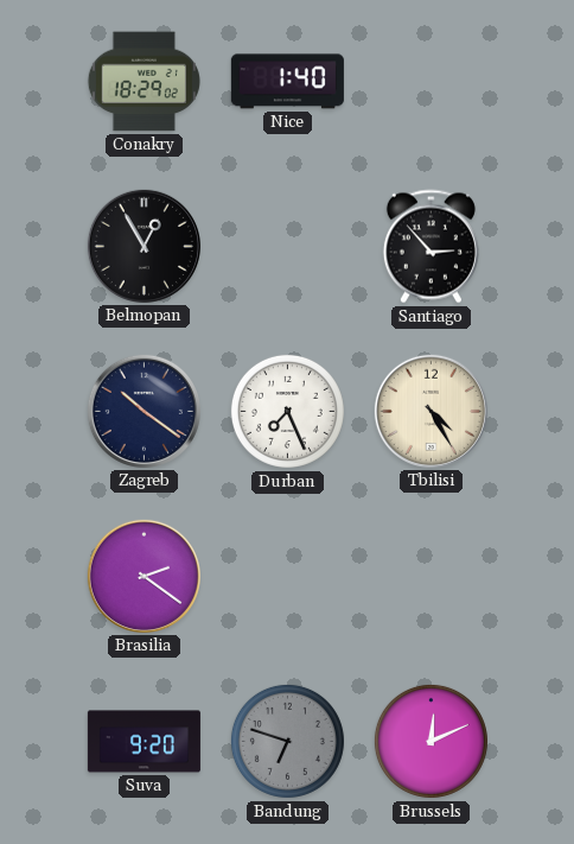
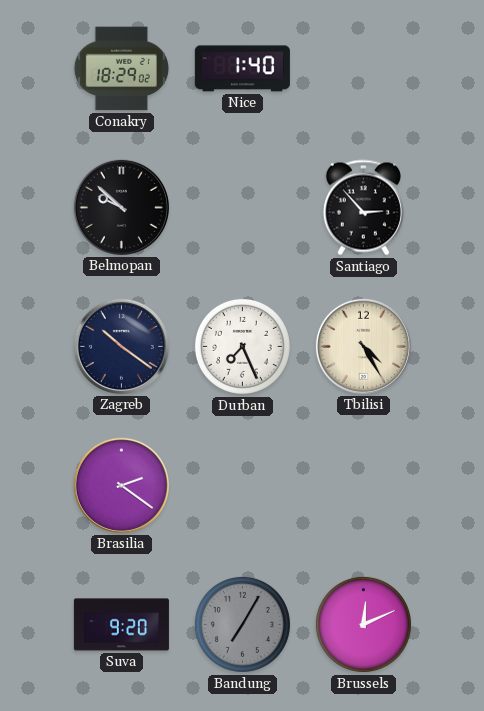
Belmopan: 12:55 -> 9:52
Bandung: 6:48 -> 7:05
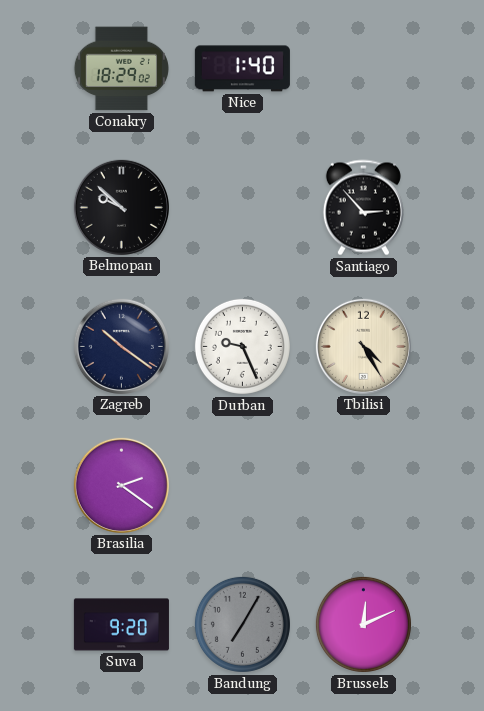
Durban: 7:26 -> 9:26
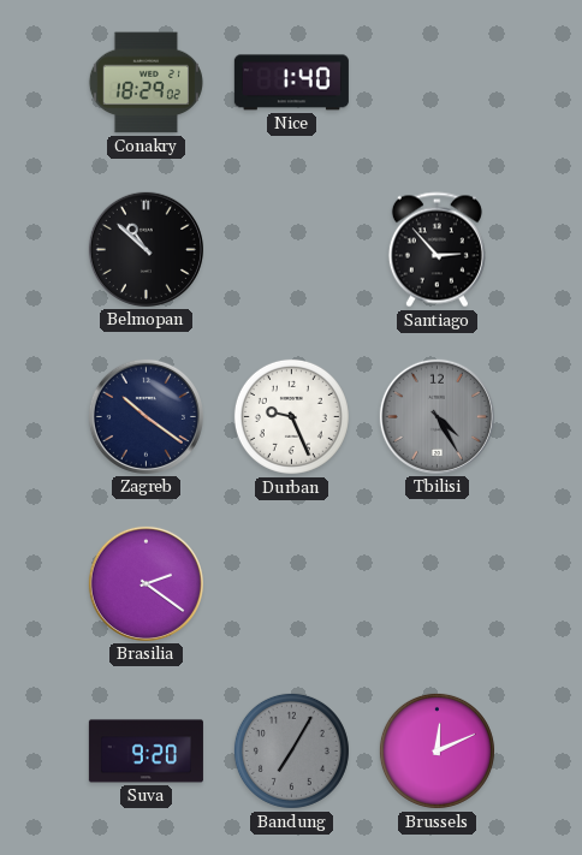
Belmopan: 9:52 -> 10:52
Tbilisi dial: cream -> grey
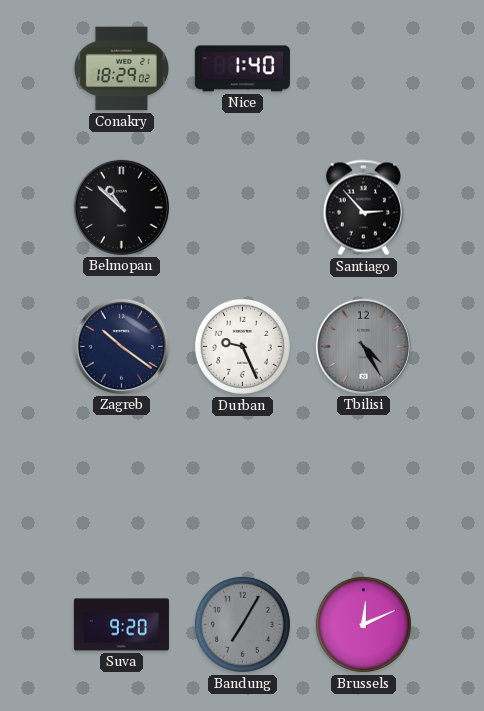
Brasilia: 2:21 -> none
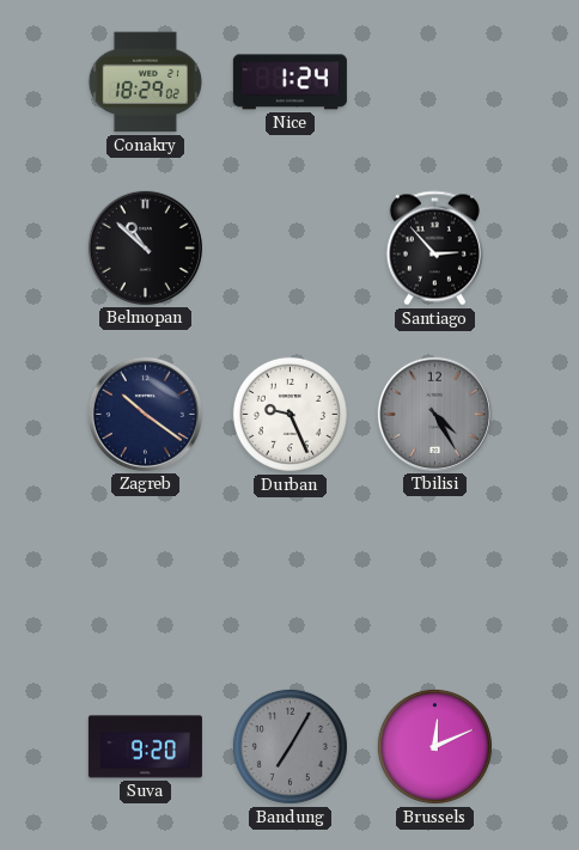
Nice: 1:40 -> 1:24
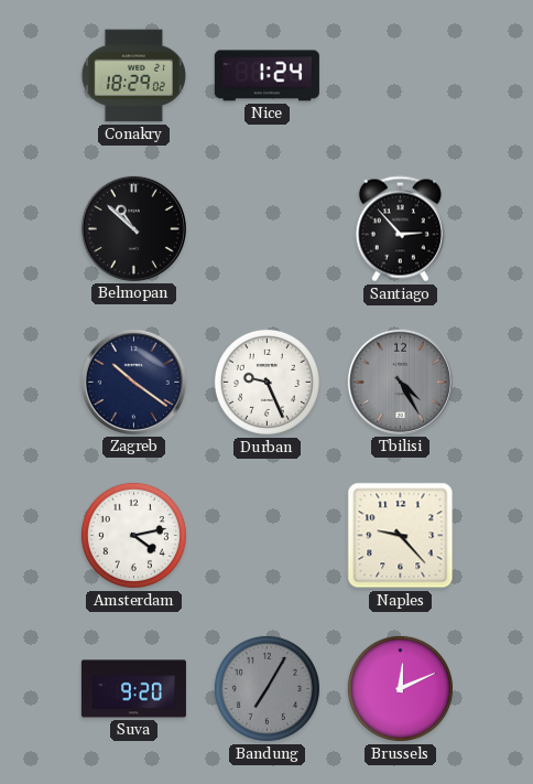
Amsterdam: none -> 4:13
Naples: none -> 9:23
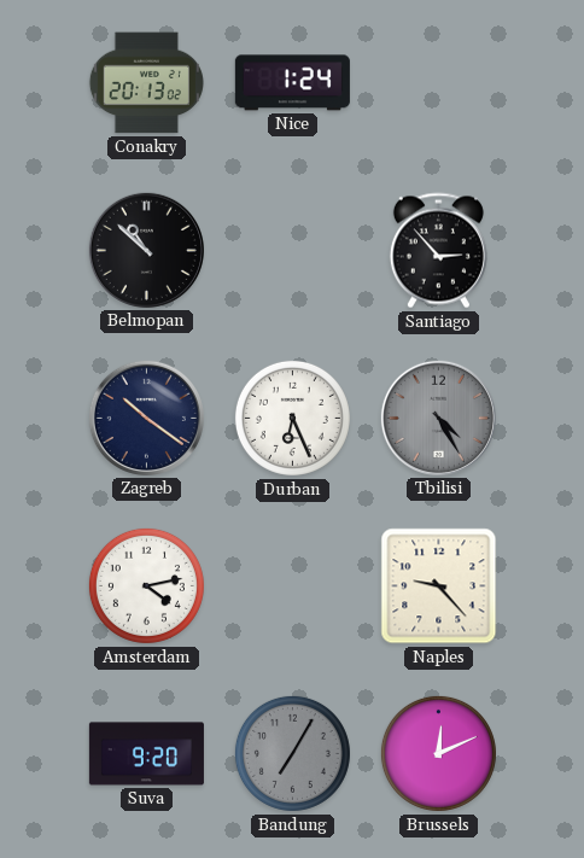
Conakry: 18:29 -> 20:13
Durban: 9:26 -> 6:26
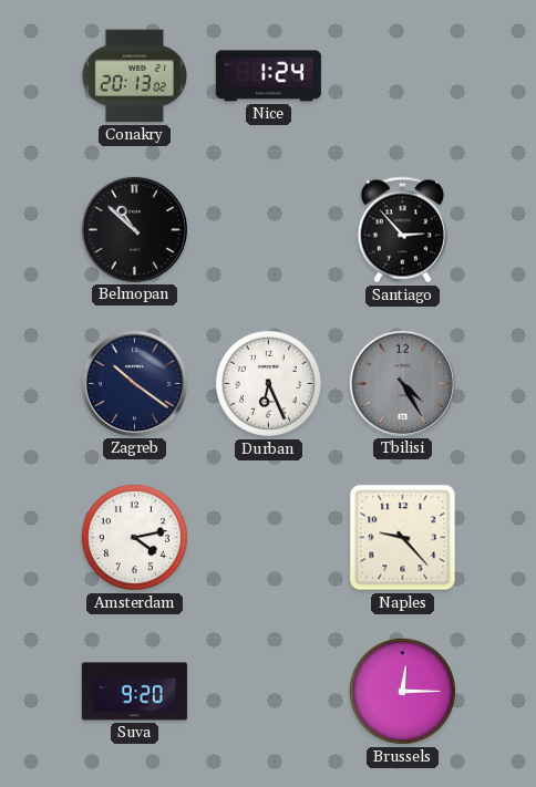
Bandung: 7:05 -> none
Brussels: 12:11 -> 12:15
